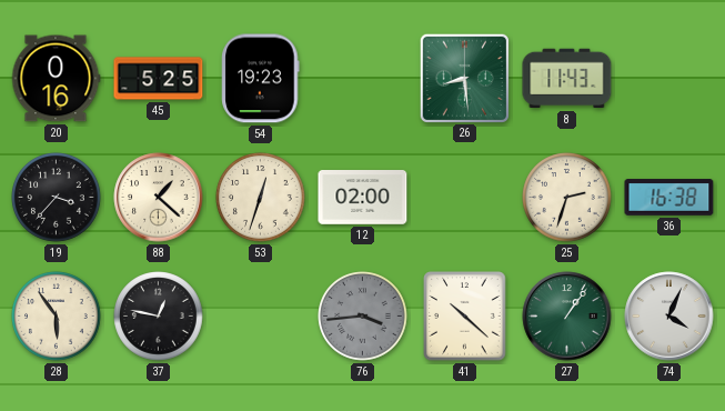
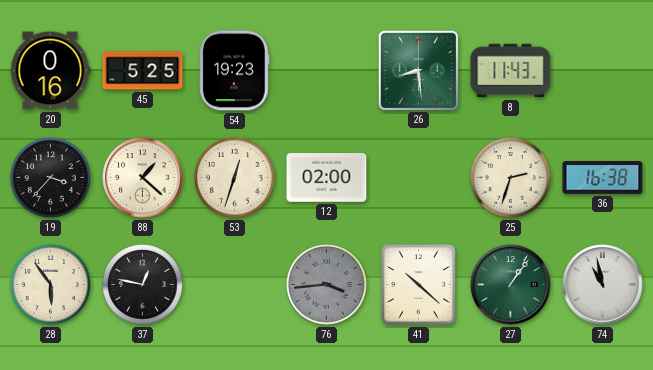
74: 4:04 -> 10:58
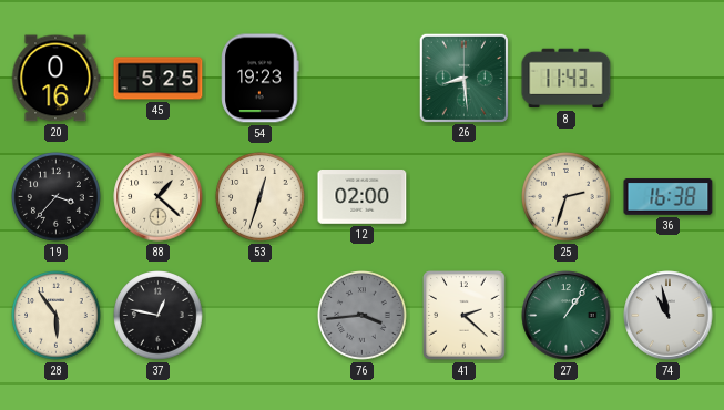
41: 10:22 -> 2:22
